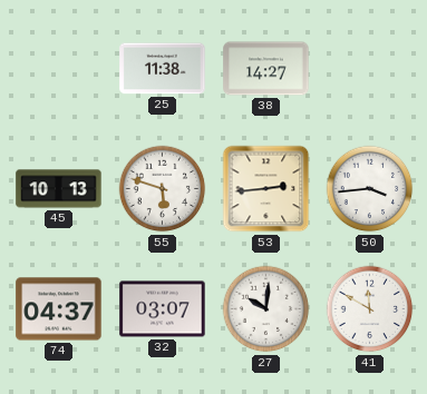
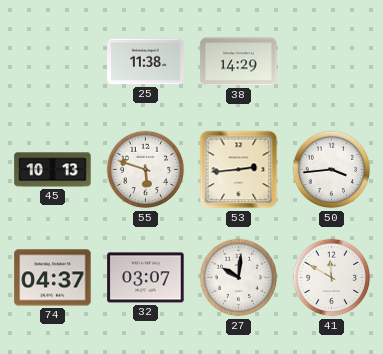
38: 14:27 -> 14:29
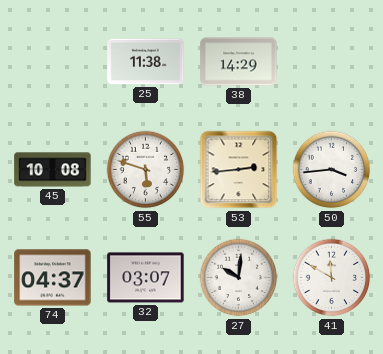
45: 10:13 -> 10:08
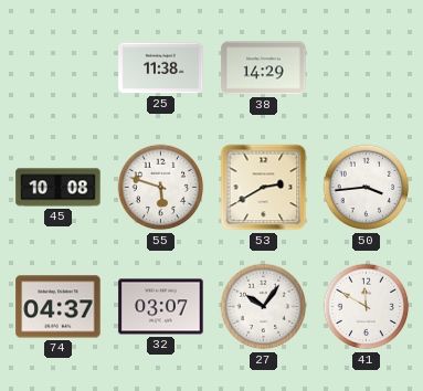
53: 2:44 -> 2:40
27: 10:01 -> 10:06
